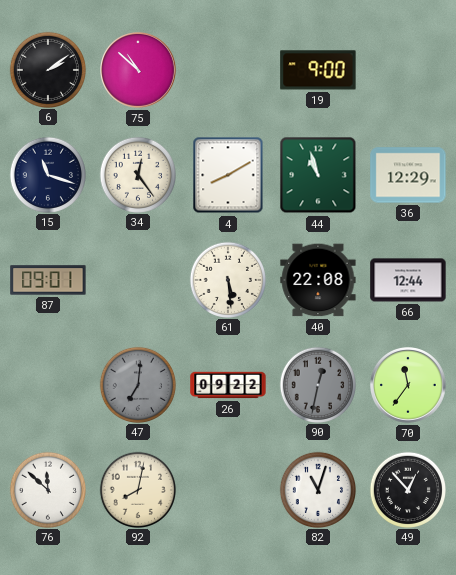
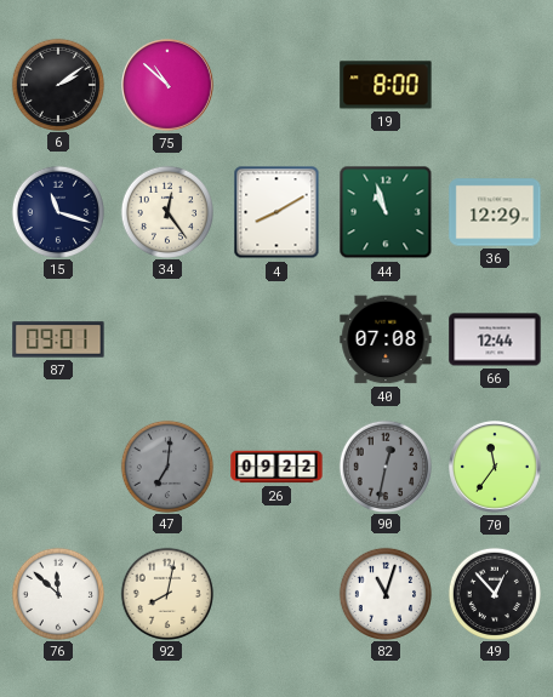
19: 9:00 -> 8:00
61: 5:29 -> none
40: 22:08 -> 07:08
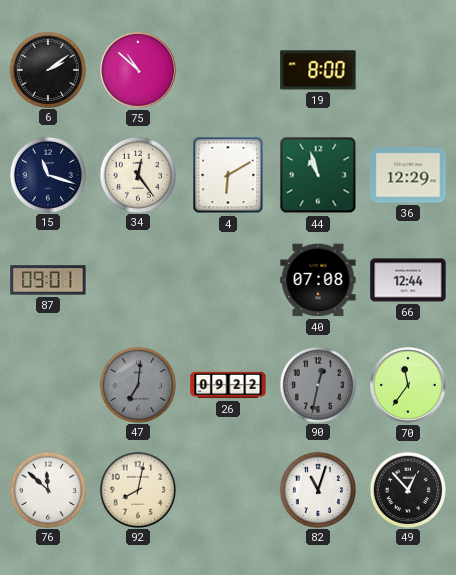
4: 8:10 -> 6:10
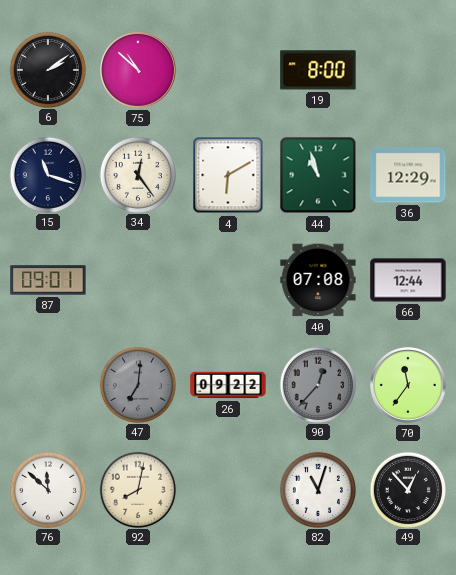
90: 12:32 -> 12:37
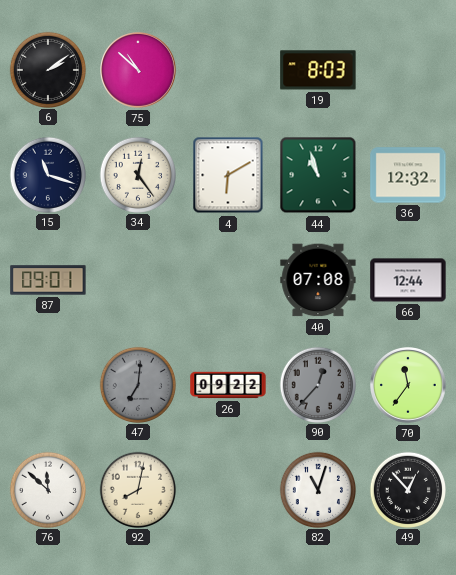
19: 8:00 -> 8:03
36: 12:29 -> 12:32
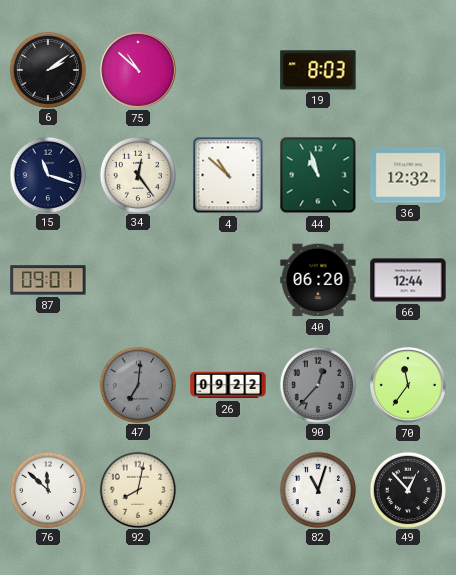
4: 6:10 -> 10:52
40: 07:08 -> 06:20
